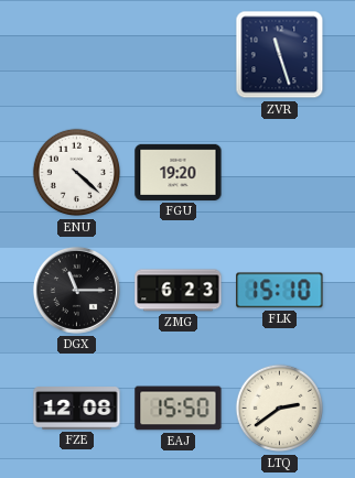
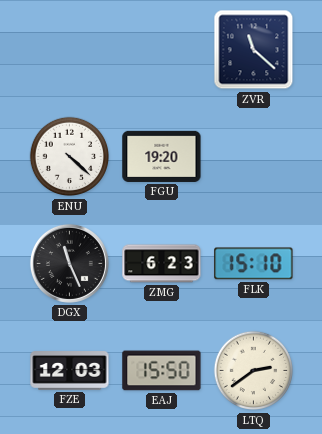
ZVR: 11:27 -> 11:22
DGX: 11:15 -> 11:26
FZE: 12:08 -> 12:03
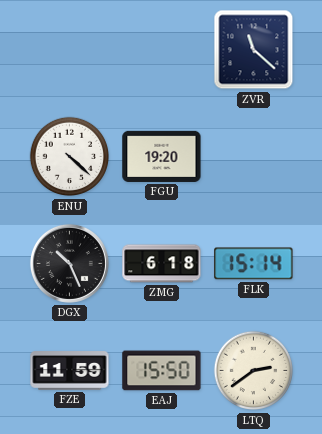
DGX: 11:26 -> 10:26
ZMG: 6:23 -> 6:18
FLK: 15:10 -> 15:14
FZE: 12:03 -> 11:59
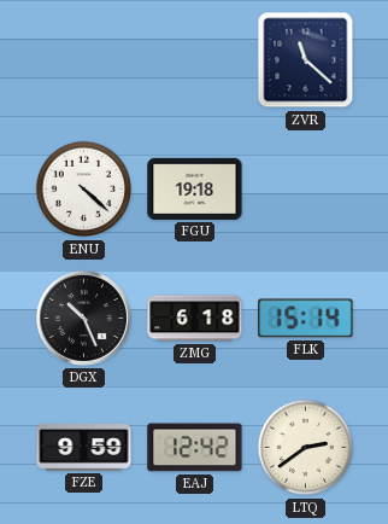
FGU: 19:20 -> 19:18
FZE: 11:59 -> 9:59
EAJ: 15:50 -> 12:42
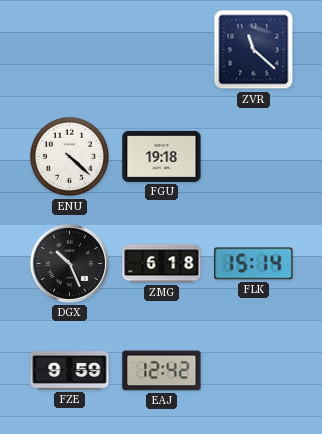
LTQ: 2:39 -> none
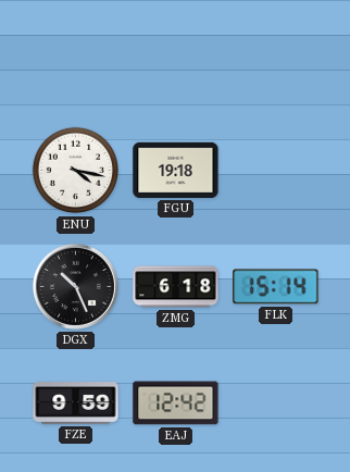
ZVR: 11:22 -> none
ENU: 4:22 -> 4:17
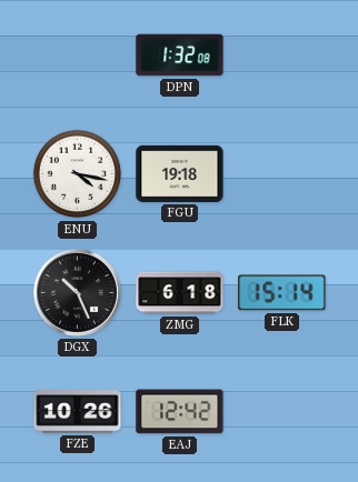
DPN: none -> 1:32
FZE: 9:59 -> 10:26
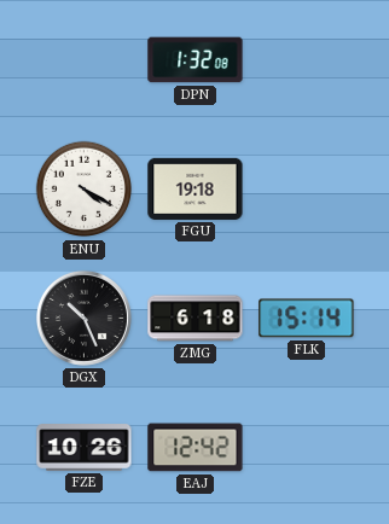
ENU: 4:17 -> 4:20
